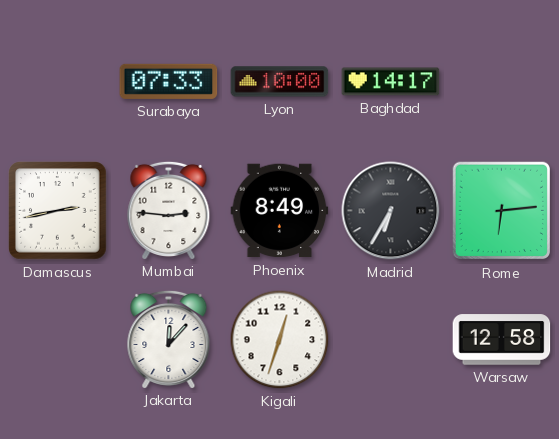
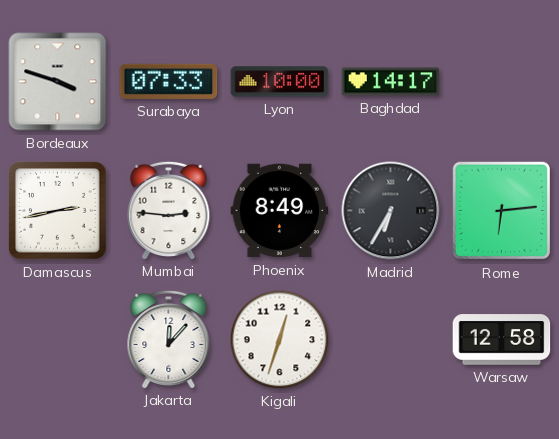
Bordeaux: none -> 3:48
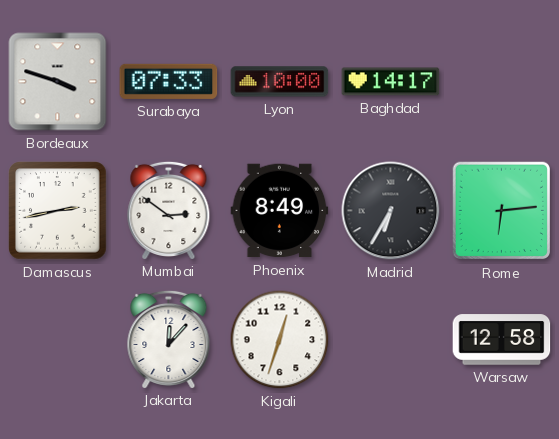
Mumbai: 2:46 -> 2:51
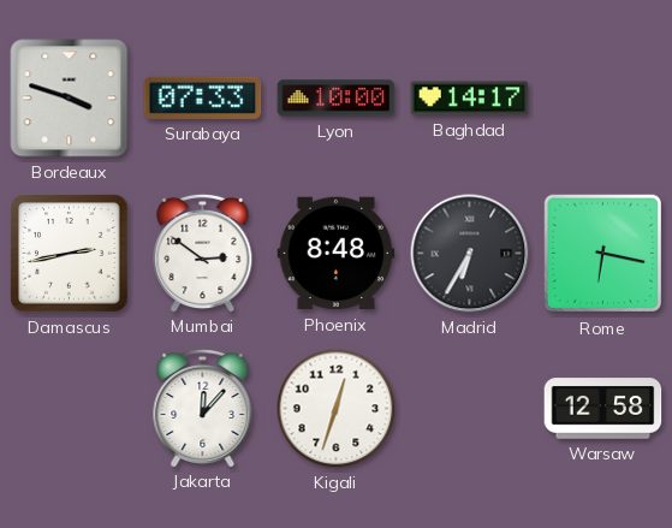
Phoenix: 8:49 -> 8:48
Rome: 6:14 -> 6:17
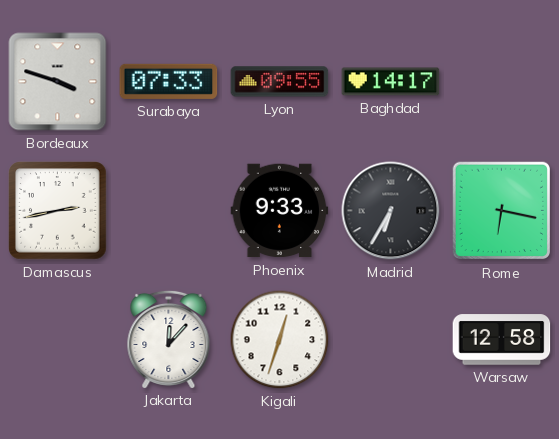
Lyon: 10:00 -> 09:55
Mumbai: 2:51 -> none
Phoenix: 8:48 -> 9:33
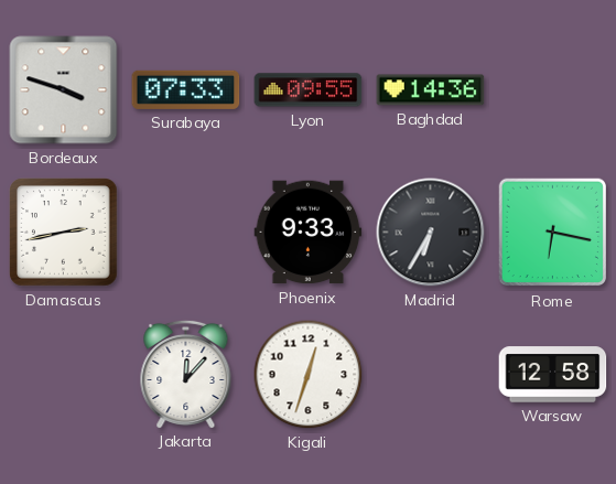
Baghdad: 14:17 -> 14:36
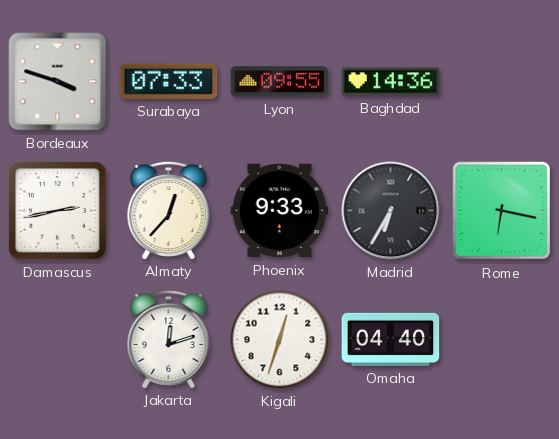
Almaty: none -> 12:37
Jakarta: 12:07 -> 12:12
Omaha: none -> 04:40
Warsaw: 12:58 -> none
